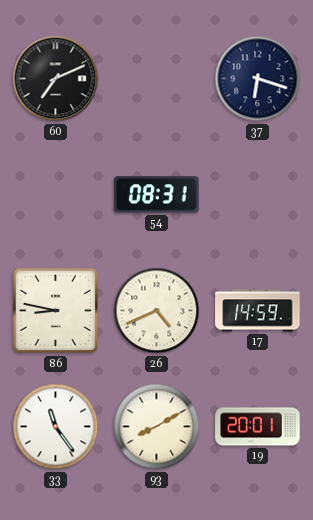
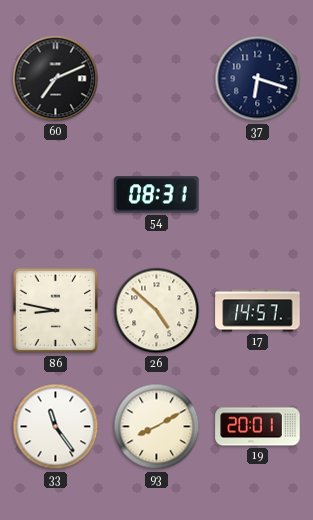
26: 4:41 -> 4:52
17: 14:59 -> 14:57
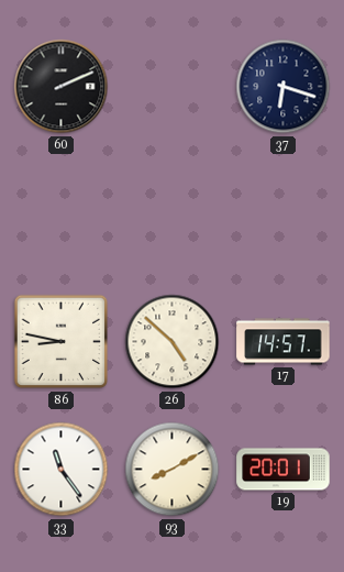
60: 7:11 -> 2:11
54: 08:31 -> none
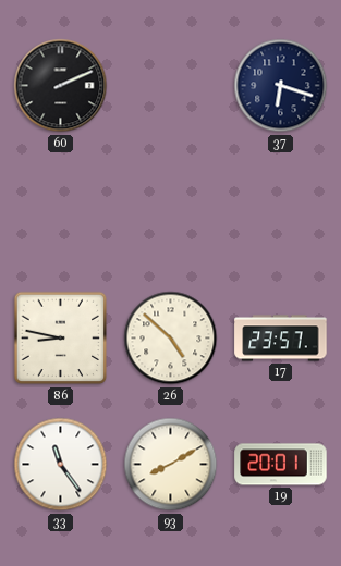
17: 14:57 -> 23:57
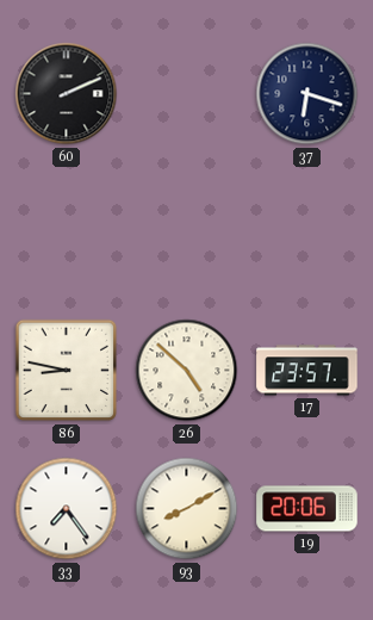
33: 11:24 -> 7:24
19: 20:01 -> 20:06
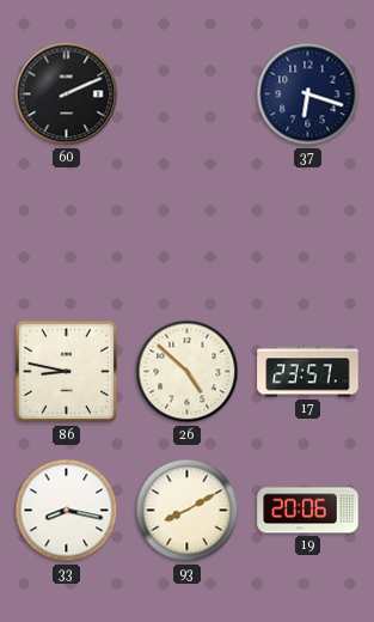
33: 7:24 -> 8:17
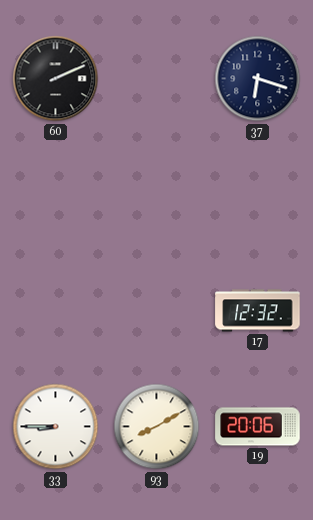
86: 8:47 -> none
26: 4:52 -> none
17: 23:57 -> 12:32
33: 8:17 -> 8:45
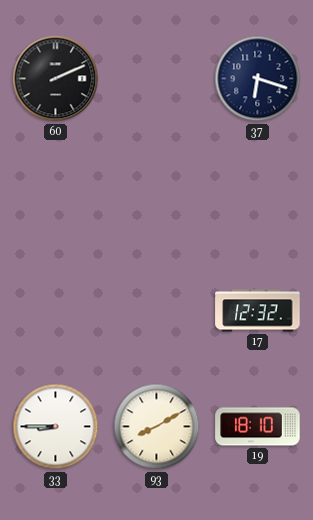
19: 20:06 -> 18:10
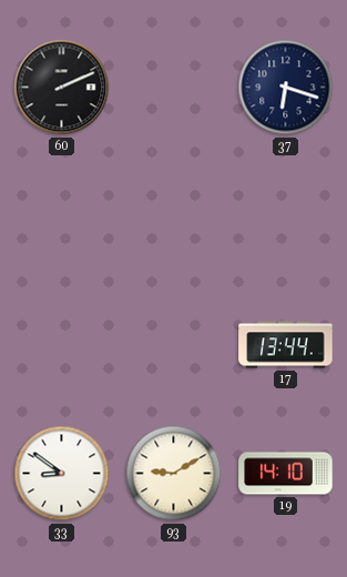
17: 12:32 -> 13:44
33: 8:45 -> 8:51
93: 8:10 -> 9:10
19: 18:10 -> 14:10
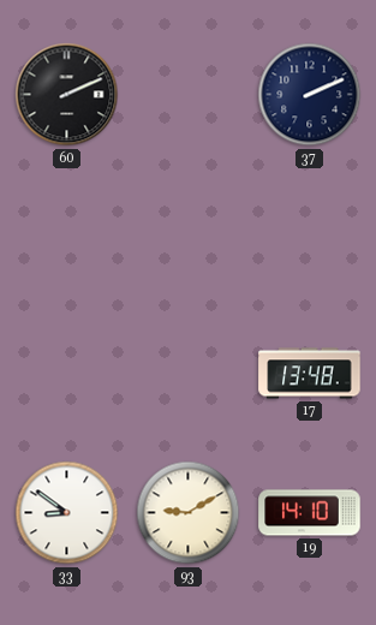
37: 6:18 -> 2:11
17: 13:44 -> 13:48
